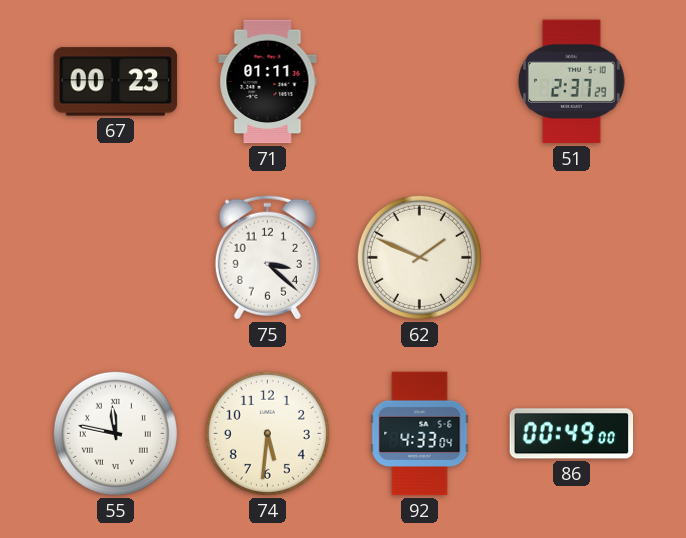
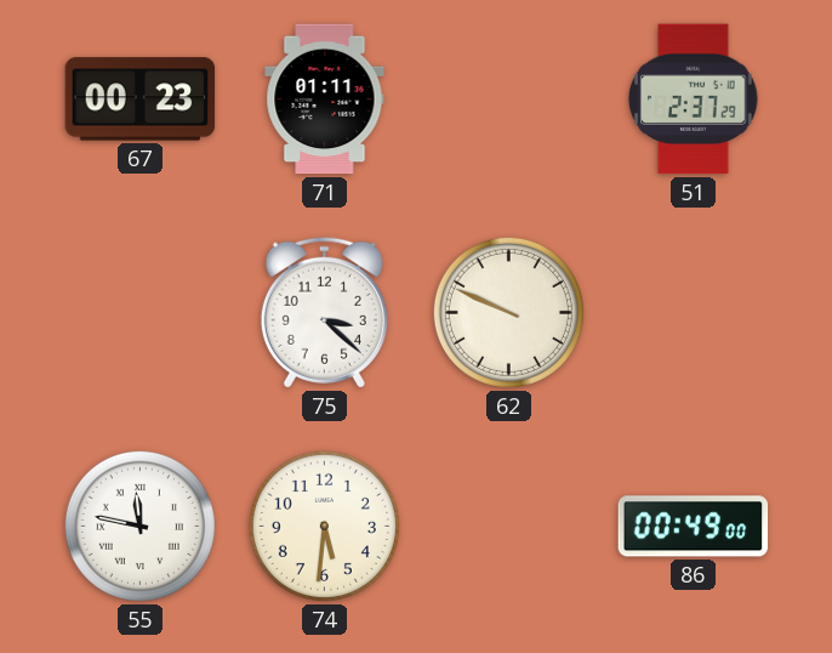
62: 1:49 -> 9:49
92: 4:33 -> none
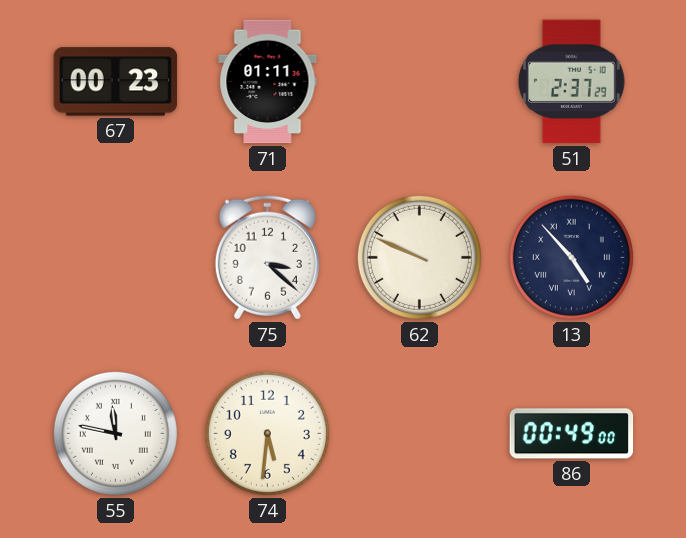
13: none -> 4:53
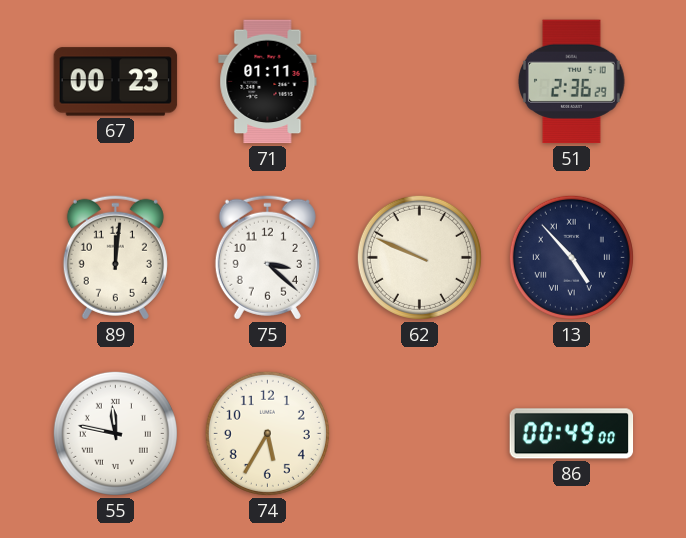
51: 2:37 -> 2:36
89: none -> 12:01
74: 5:31 -> 5:35
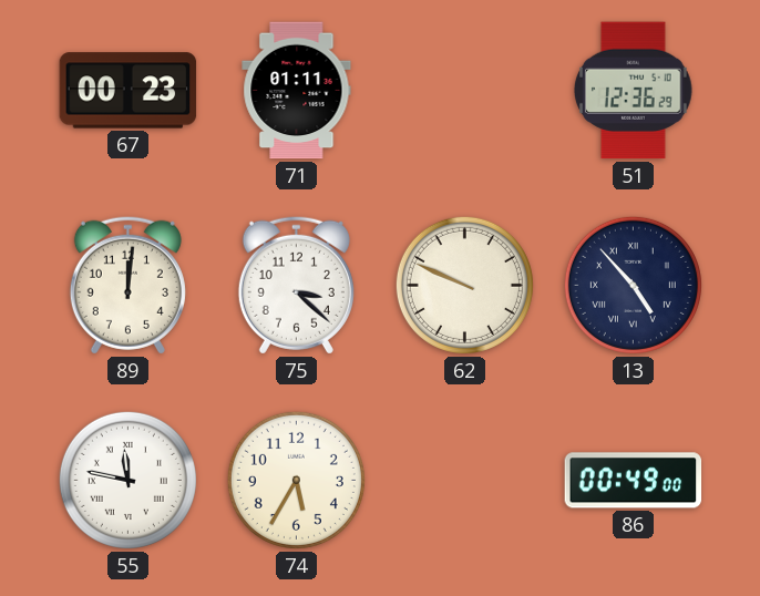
51: 2:36 -> 12:36
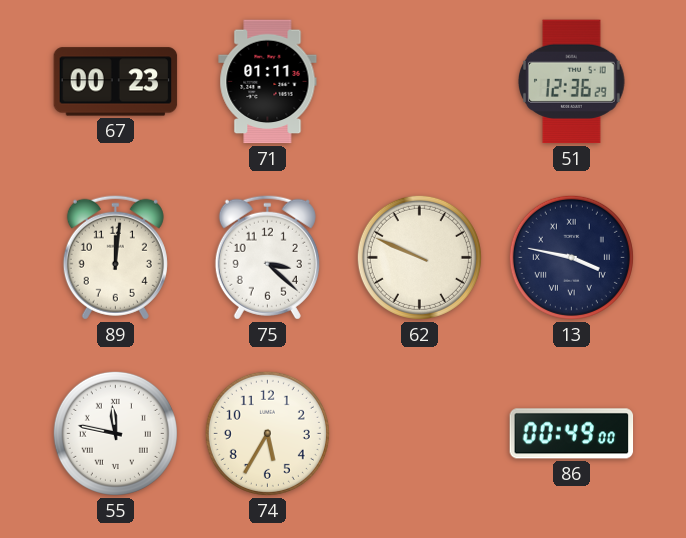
13: 4:53 -> 3:47
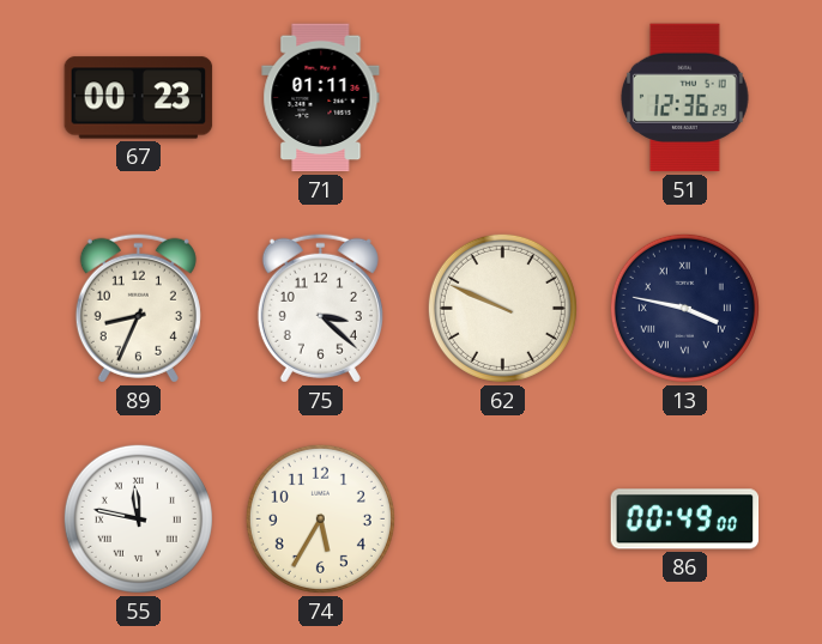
89: 12:01 -> 8:34
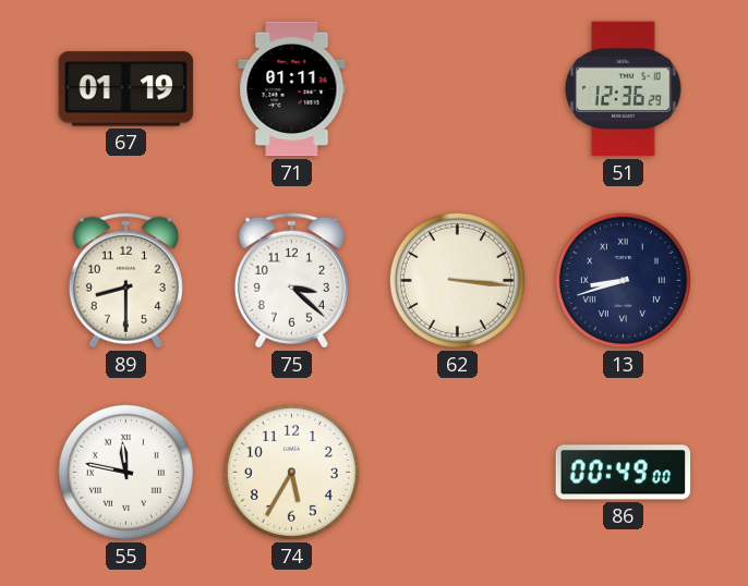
67: 00:23 -> 01:19
89: 8:34 -> 8:30
62: 9:49 -> 3:16
13: 3:47 -> 8:42
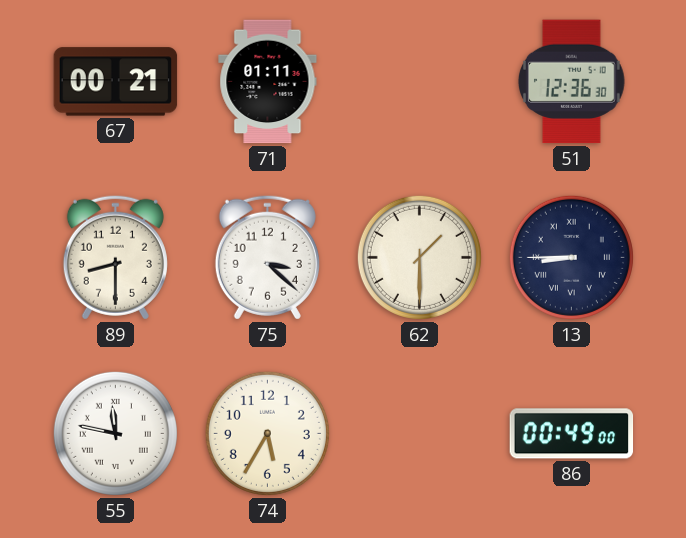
67: 01:19 -> 00:21
51: 12:36:29 -> 12:36:30
62: 3:16 -> 1:30
13: 8:42 -> 8:45
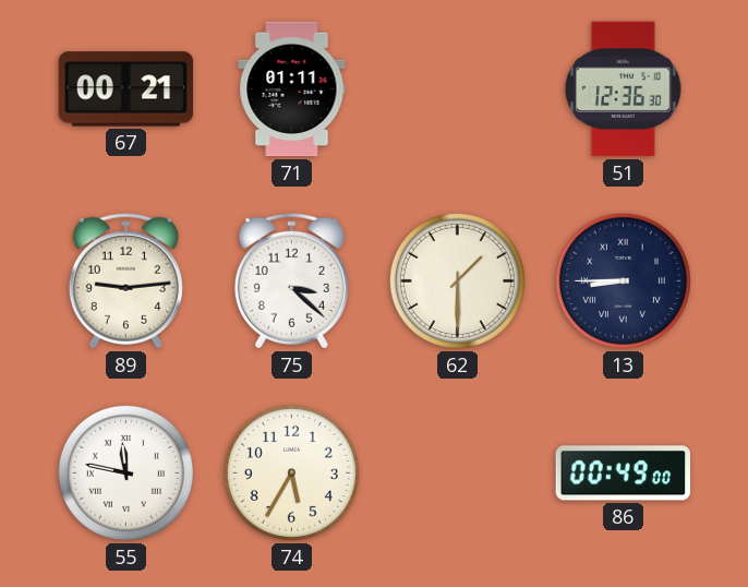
89: 8:30 -> 9:14
